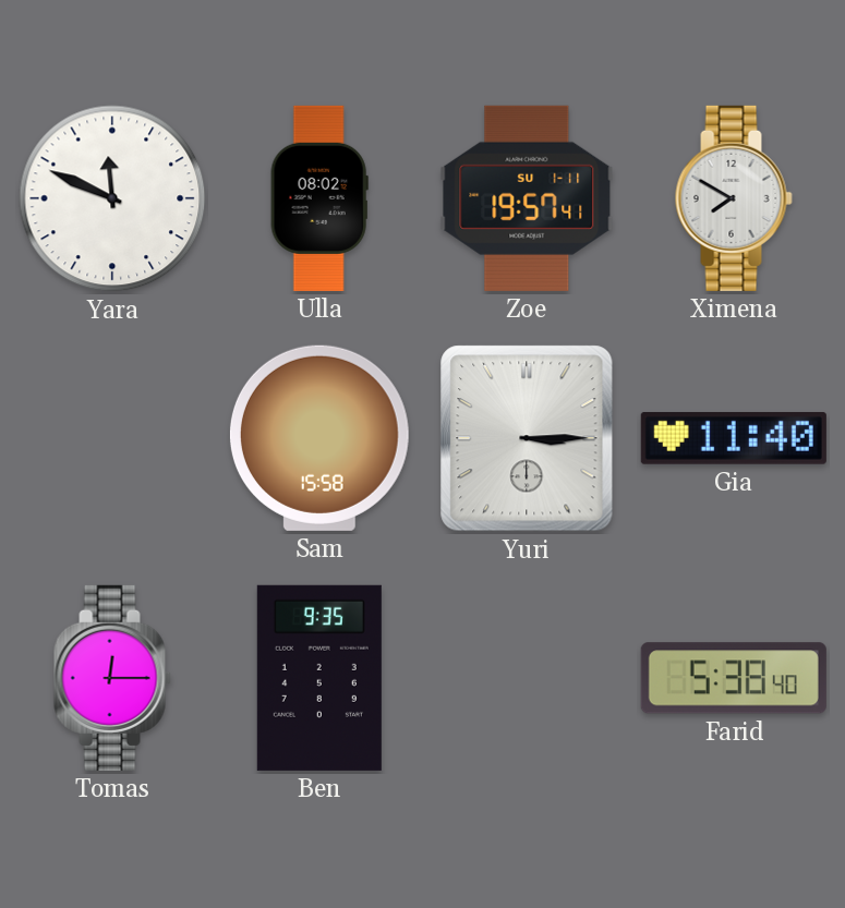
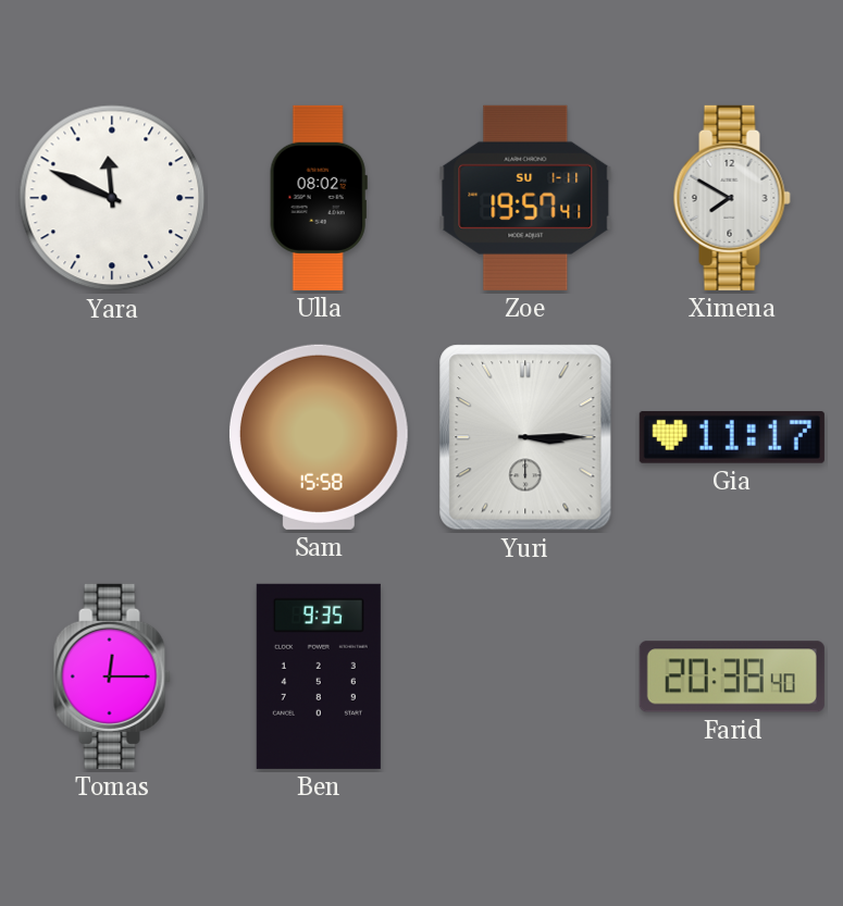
Gia: 11:40 -> 11:17
Farid: 5:38 -> 20:38
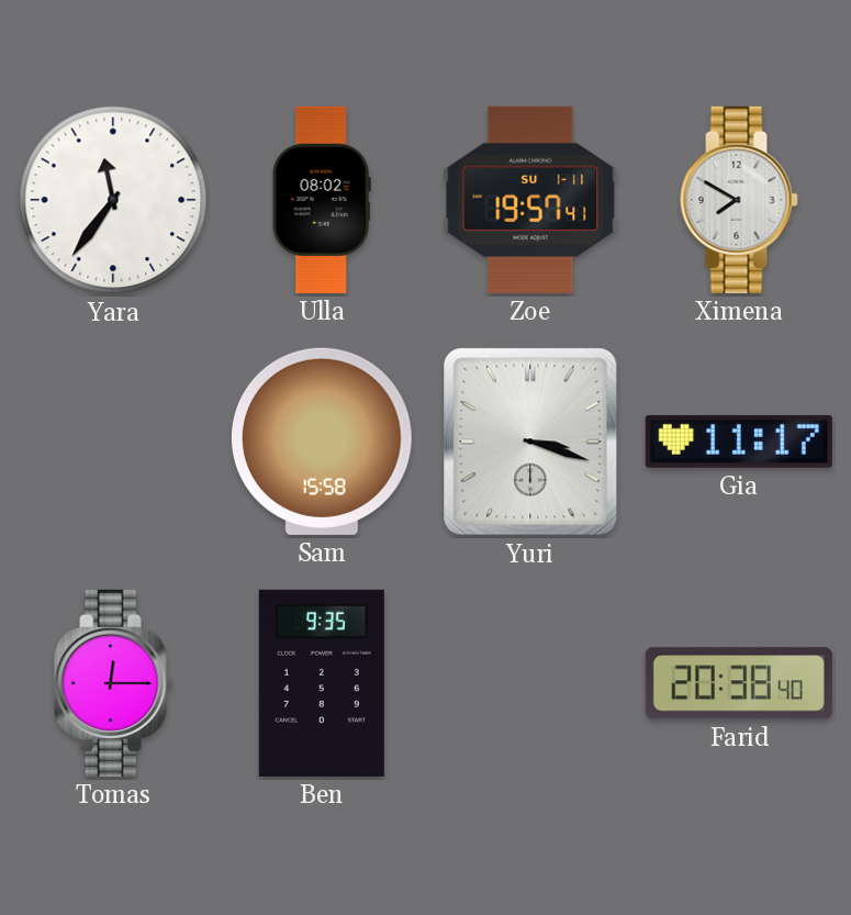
Yara: 11:49 -> 11:36
Yuri: 3:15 -> 3:18
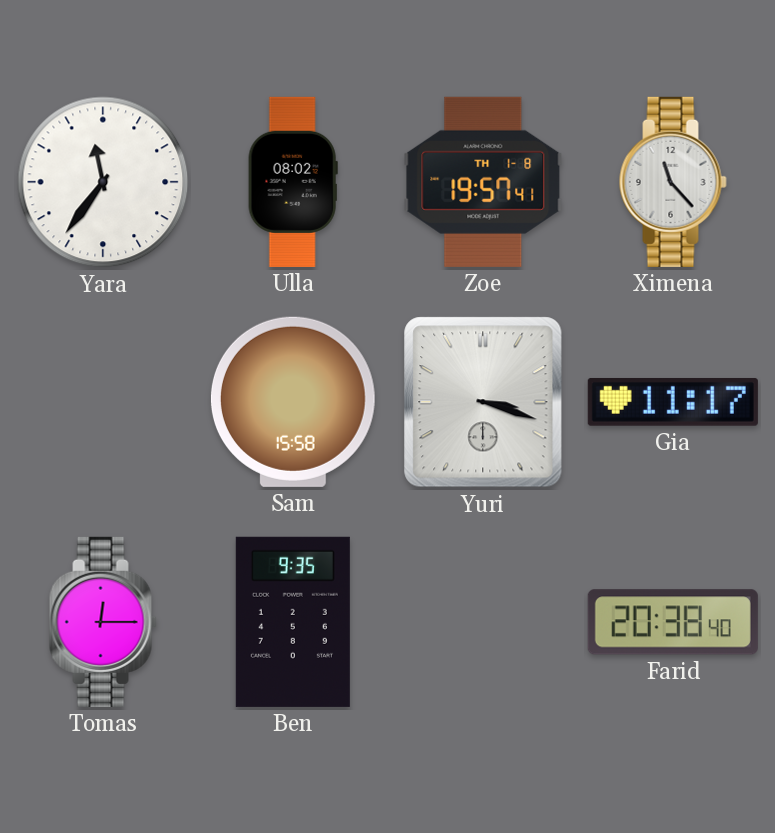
Zoe date: SU 1-11 -> TH 1-8
Ximena: 7:50 -> 11:23
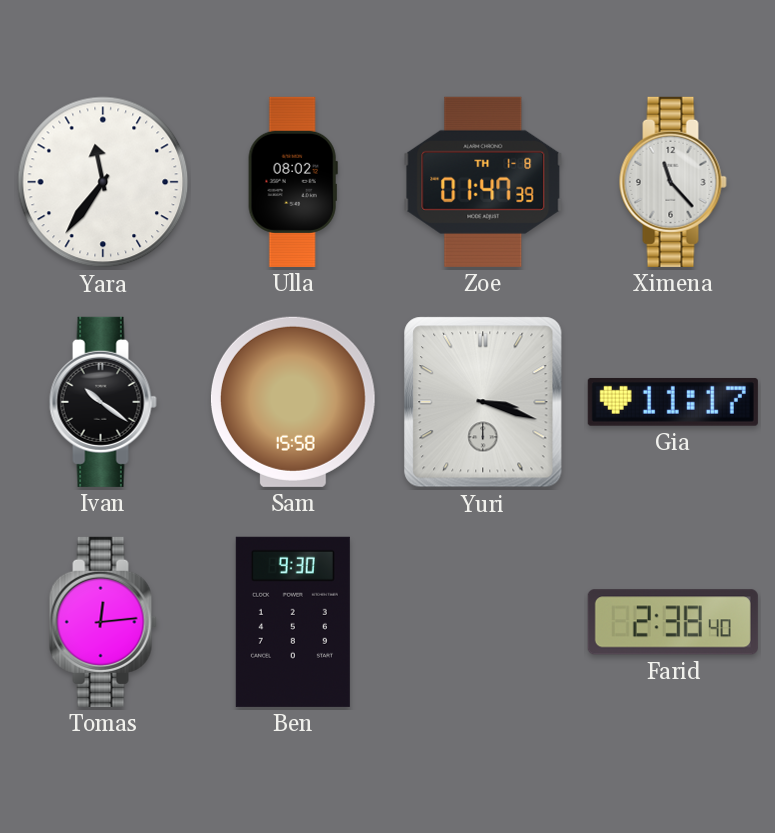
Zoe: 19:57 -> 01:47
Ivan: none -> 10:21
Tomas: 12:15 -> 12:14
Ben: 9:35 -> 9:30
Farid: 20:38 -> 2:38
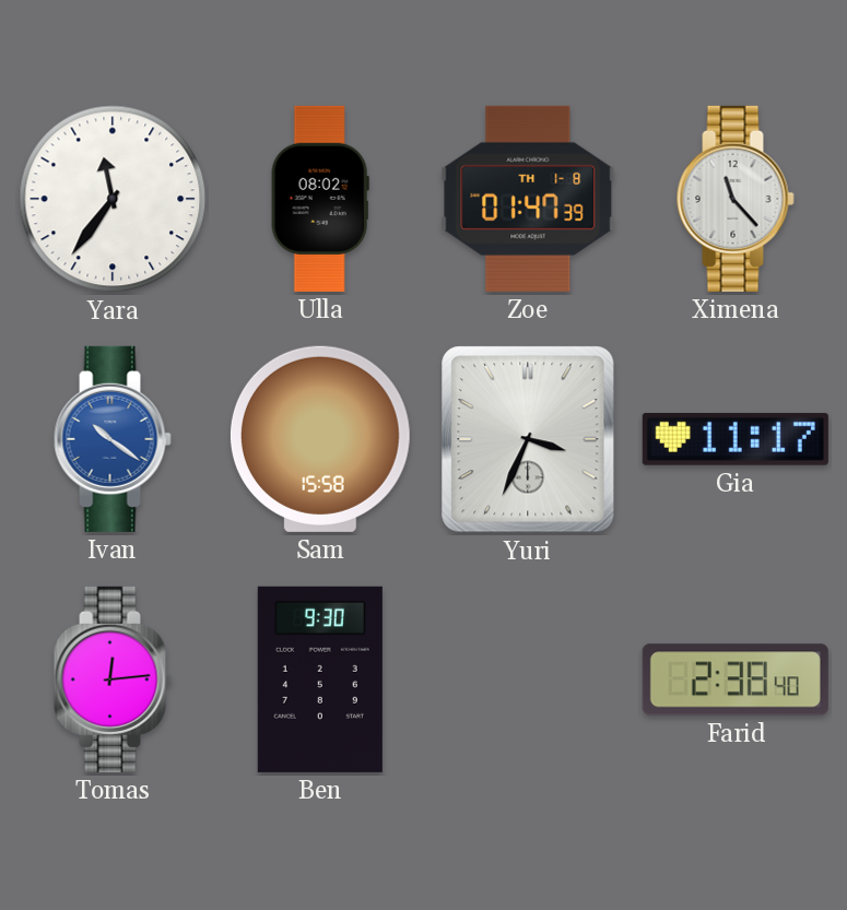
Ivan dial: black -> blue
Yuri: 3:18 -> 3:34
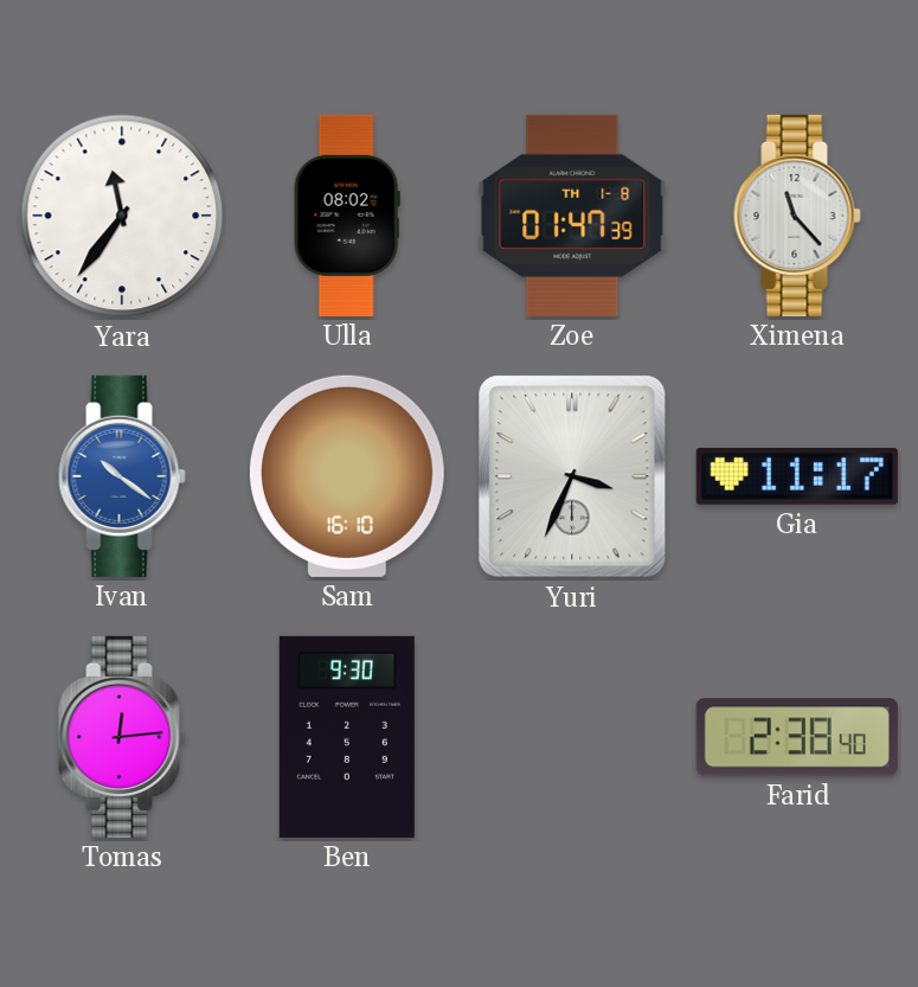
Sam: 15:58 -> 16:10
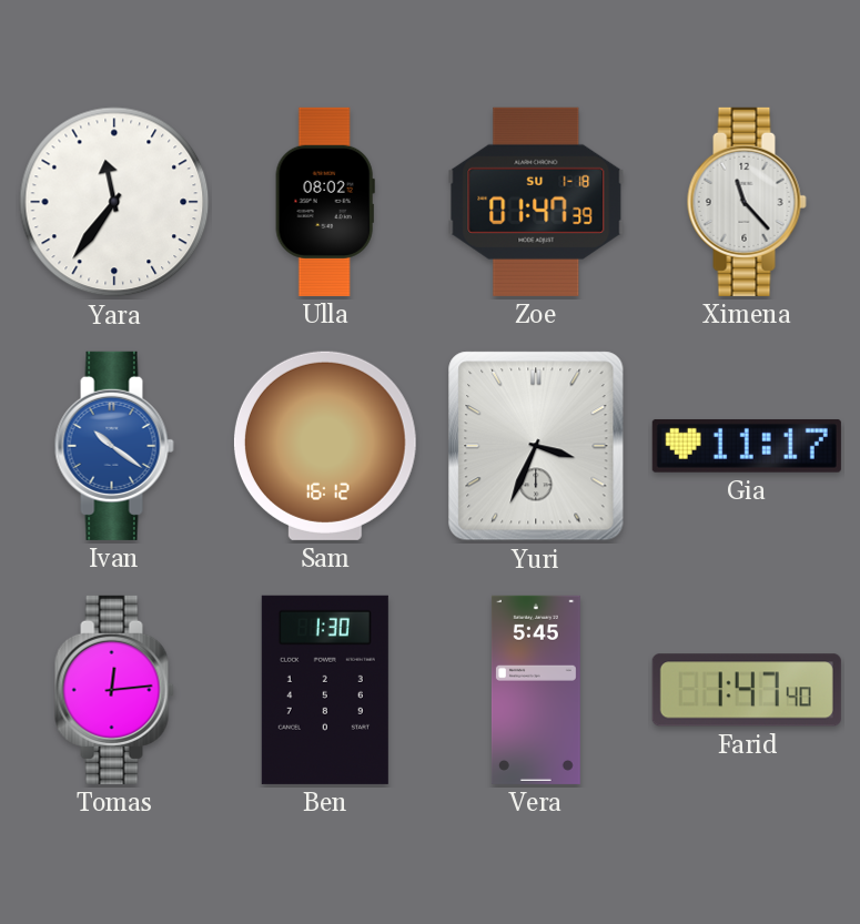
Zoe date: TH 1-8 -> SU 1-18
Sam: 16:10 -> 16:12
Ben: 9:30 -> 1:30
Vera: none -> 5:45
Farid: 2:38 -> 1:47
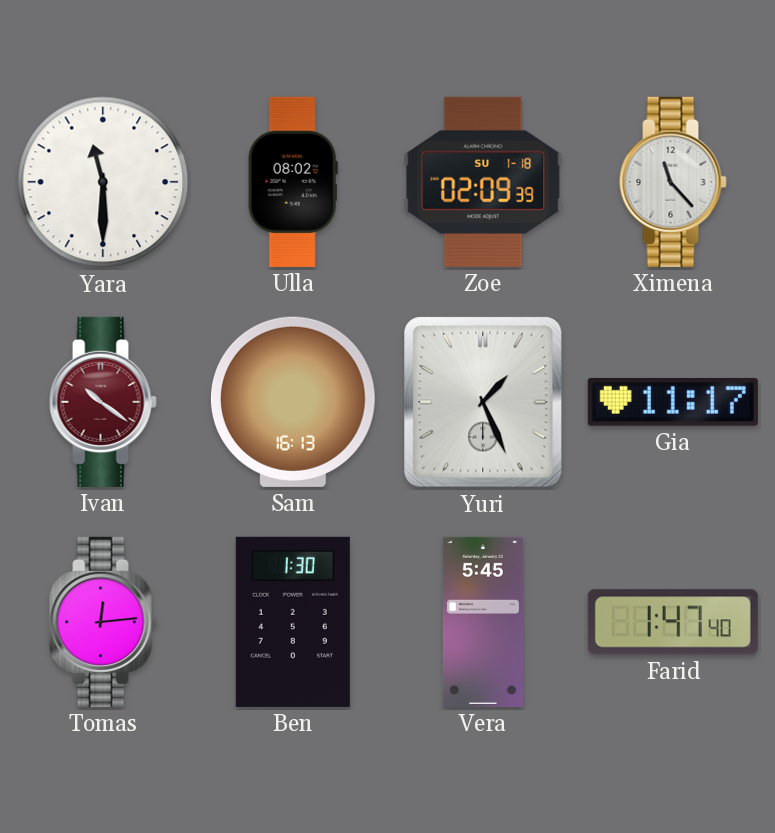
Yara: 11:36 -> 11:30
Zoe: 01:47 -> 02:09
Ivan dial: blue -> burgundy
Sam: 16:12 -> 16:13
Yuri: 3:34 -> 1:26
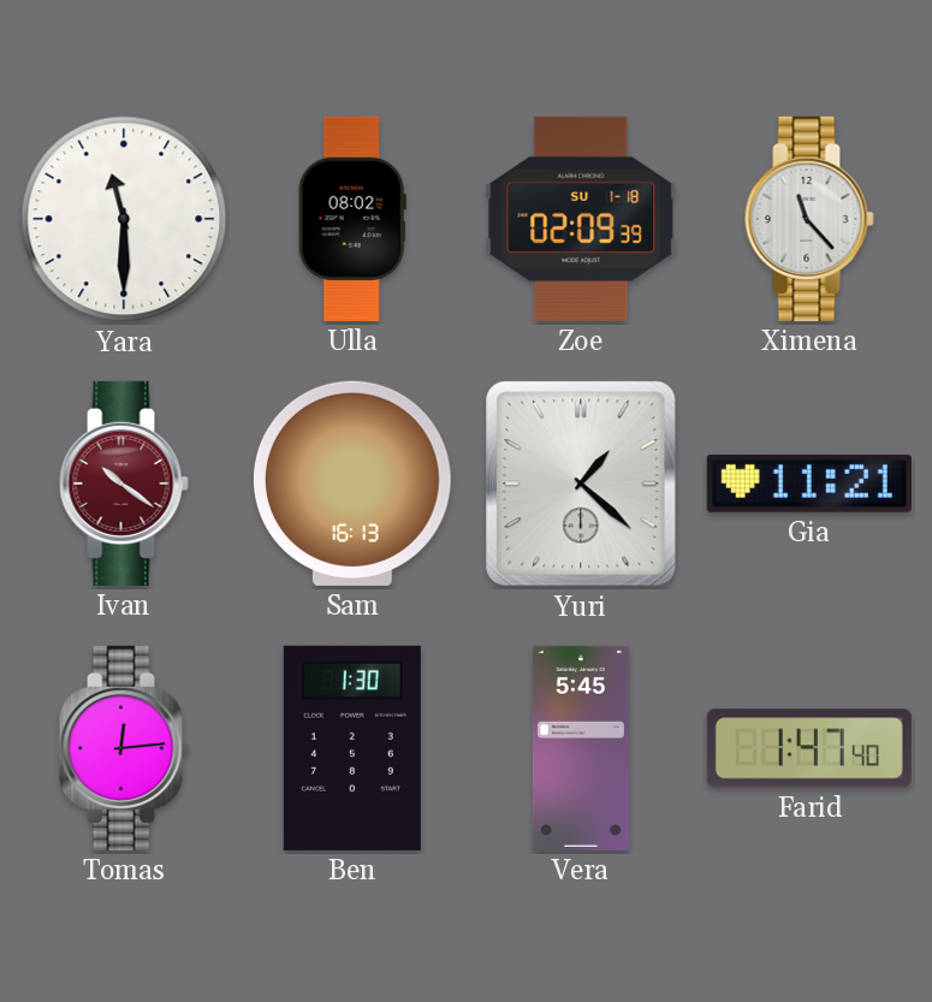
Yuri: 1:26 -> 1:22
Gia: 11:17 -> 11:21
